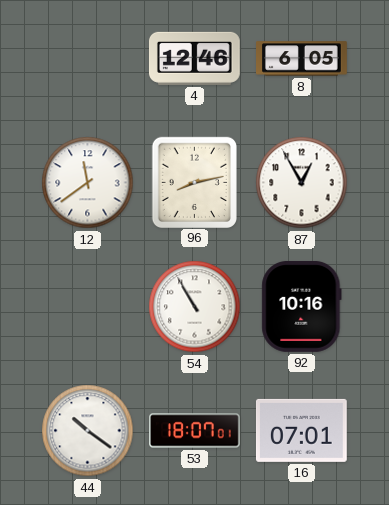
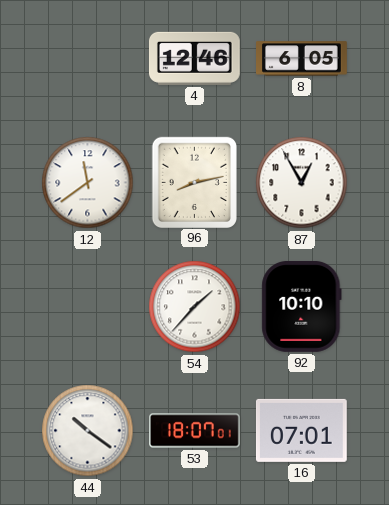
54: 10:55 -> 1:37
92: 10:16 -> 10:10
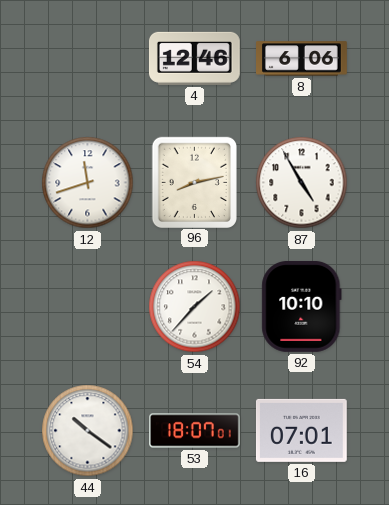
8: 6:05 -> 6:06
12: 11:39 -> 11:42
87: 12:55 -> 4:55
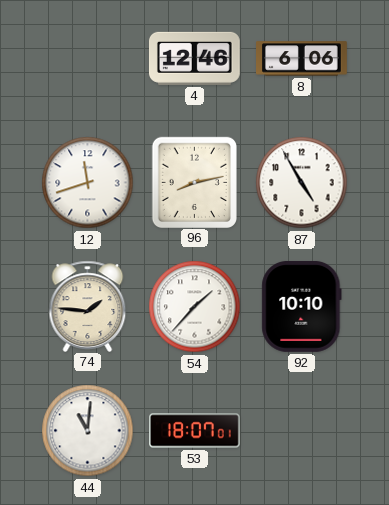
74: none -> 1:46
44: 10:21 -> 11:01
16: 07:01 -> none
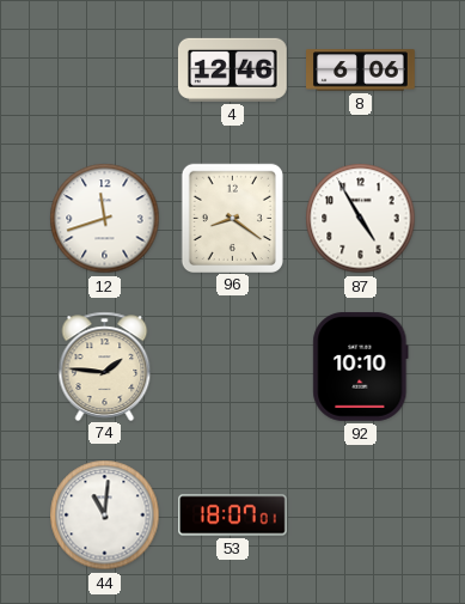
96: 8:13 -> 8:21
54: 1:37 -> none
